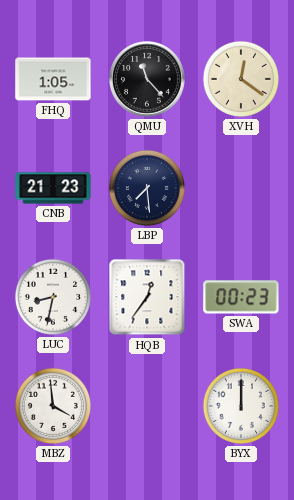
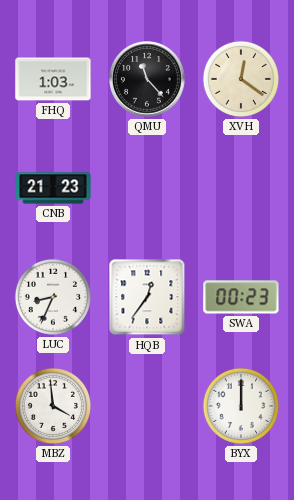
FHQ: 1:05 -> 1:03
LBP: 7:29 -> none
LUC: 8:32 -> 8:34
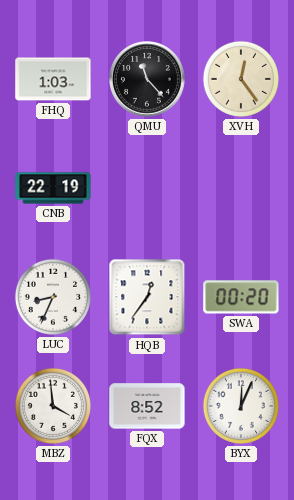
XVH: 12:21 -> 12:24
CNB: 21:23 -> 22:19
SWA: 00:23 -> 00:20
FQX: none -> 8:52
BYX: 12:00 -> 12:04
